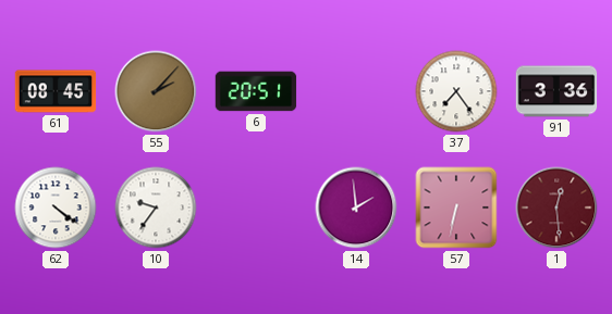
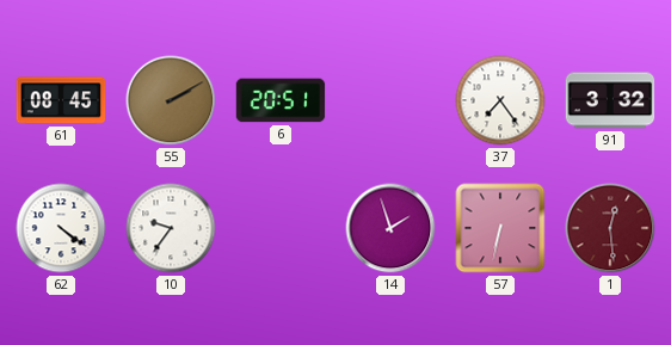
55: 2:07 -> 2:10
91: 3:36 -> 3:32
14: 1:59 -> 1:57
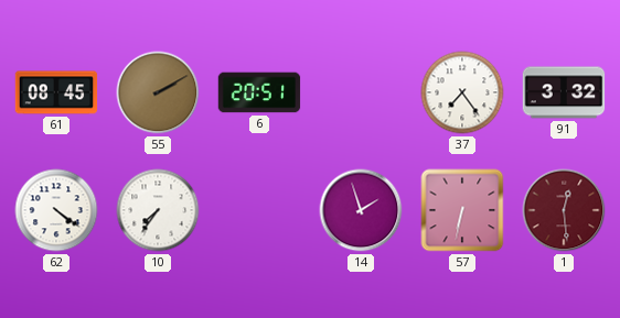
10: 9:36 -> 7:36
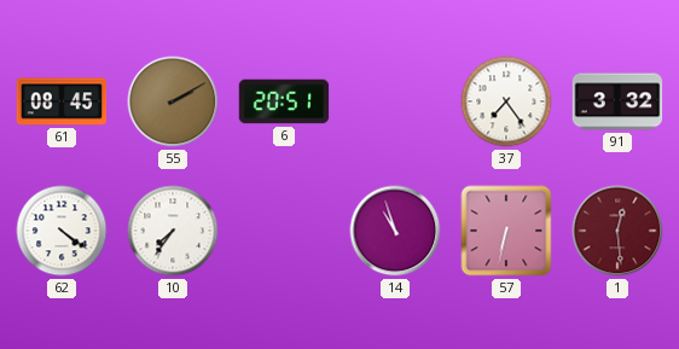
14: 1:57 -> 10:57
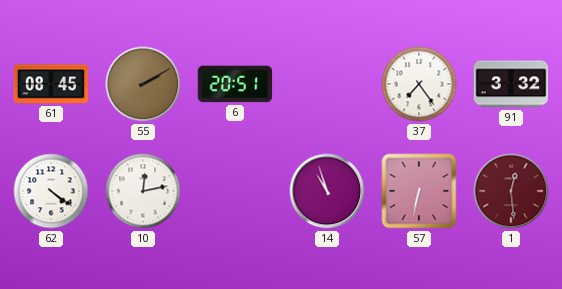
10: 7:36 -> 12:13
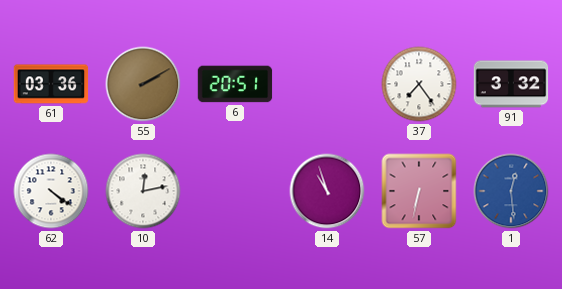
61: 08:45 -> 03:36
1 dial: burgundy -> blue
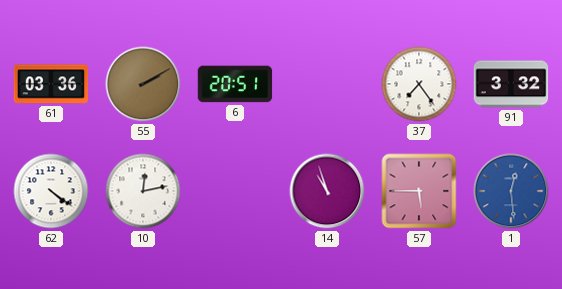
57: 6:32 -> 5:45
